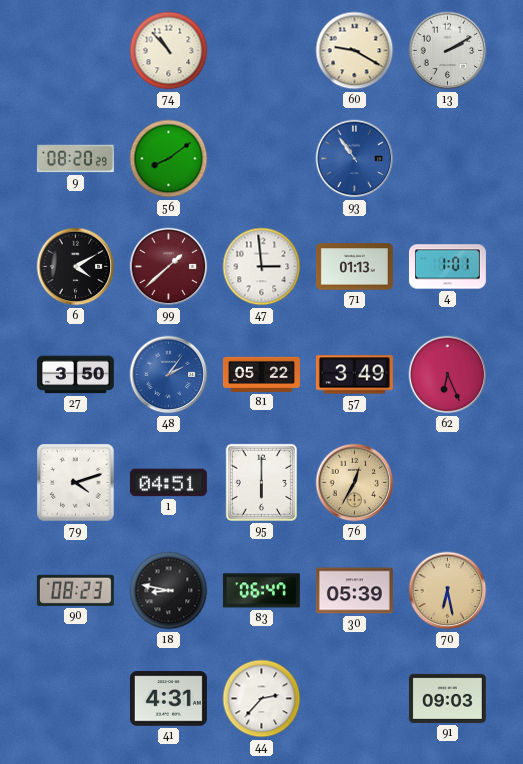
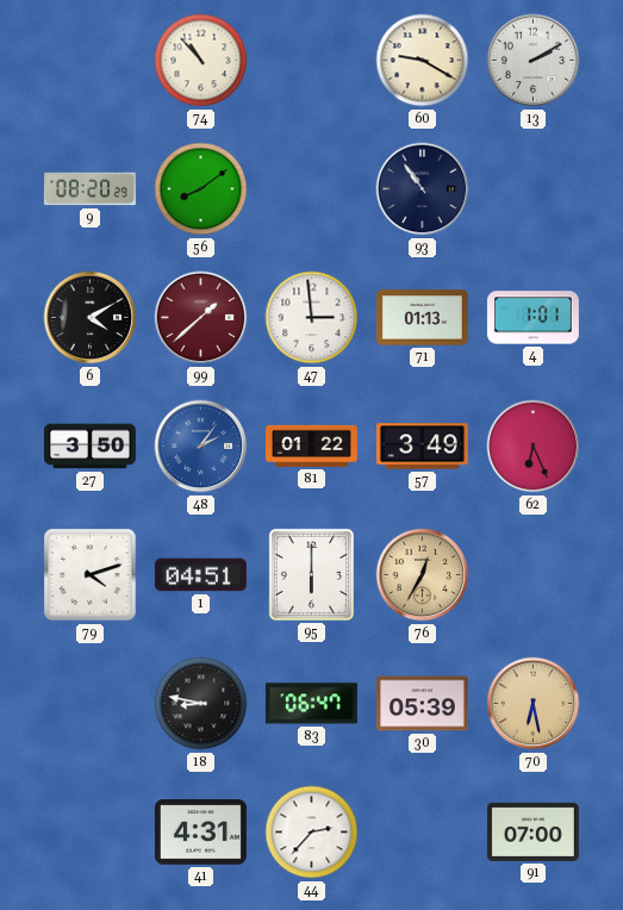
93 dial: blue -> navy
81: 05:22 -> 01:22
90: 08:23 -> none
91: 09:03 -> 07:00
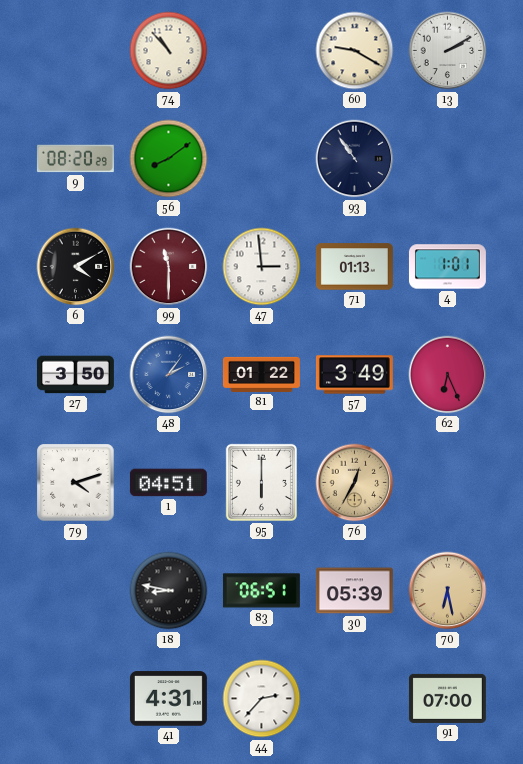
99: 1:38 -> 11:30
83: 06:47 -> 06:51
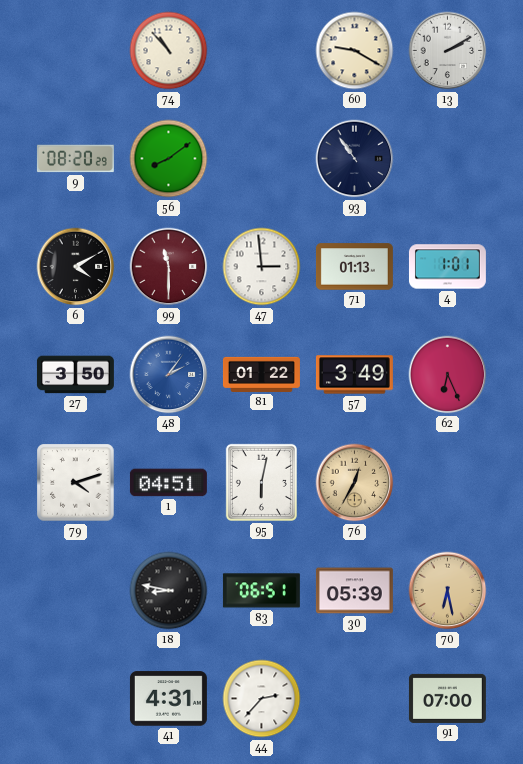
95: 6:00 -> 6:02
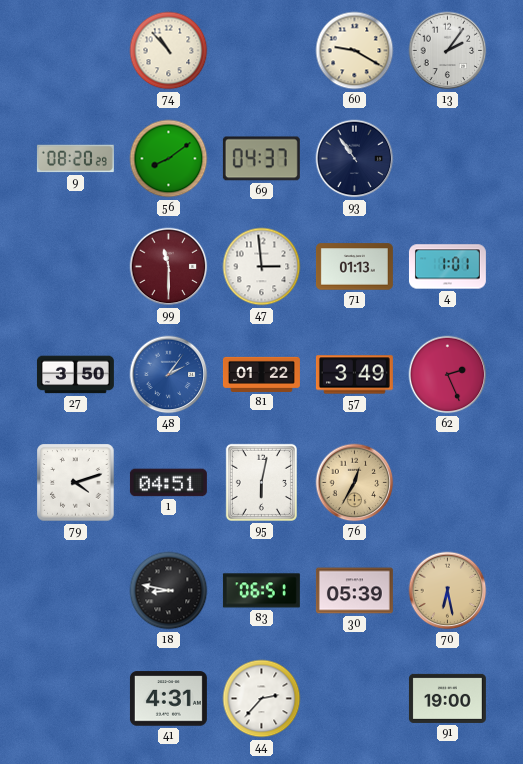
13: 2:10 -> 2:06
69: none -> 04:37
6: 4:10 -> none
62: 6:26 -> 2:26
91: 07:00 -> 19:00
